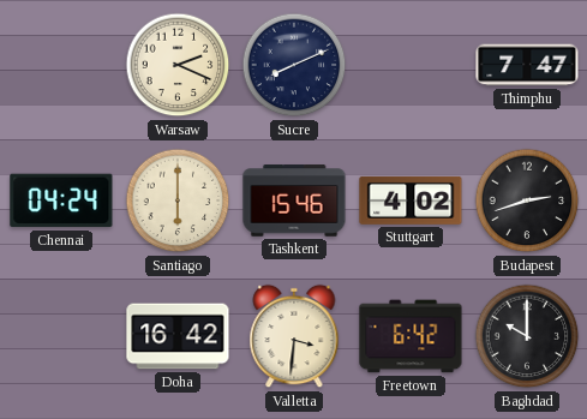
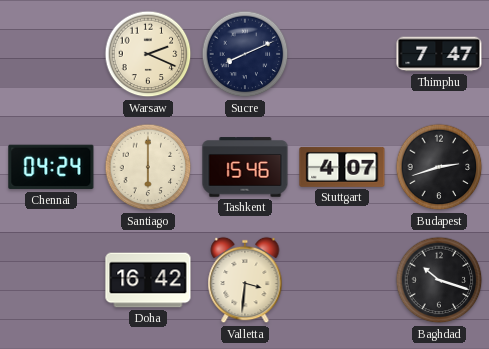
Stuttgart: 4:02 -> 4:07
Freetown: 6:42 -> none
Baghdad: 10:00 -> 10:18
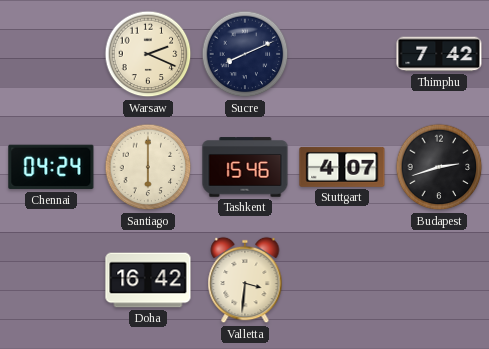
Thimphu: 7:47 -> 7:42
Baghdad: 10:18 -> none
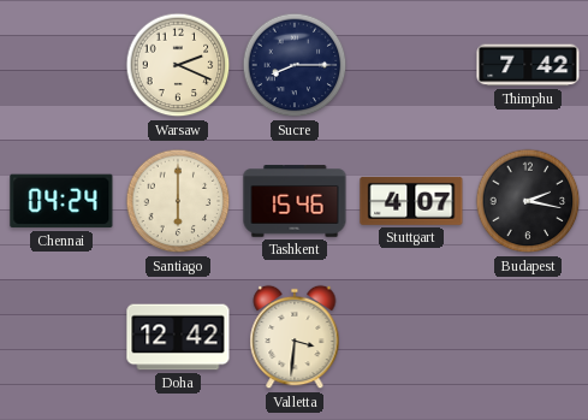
Sucre: 8:11 -> 8:15
Budapest: 2:42 -> 2:17
Doha: 16:42 -> 12:42
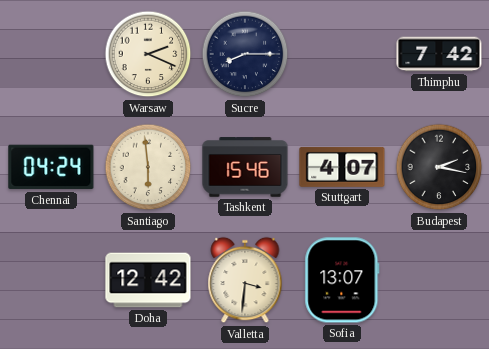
Santiago: 6:00 -> 5:59
Sofia: none -> 13:07
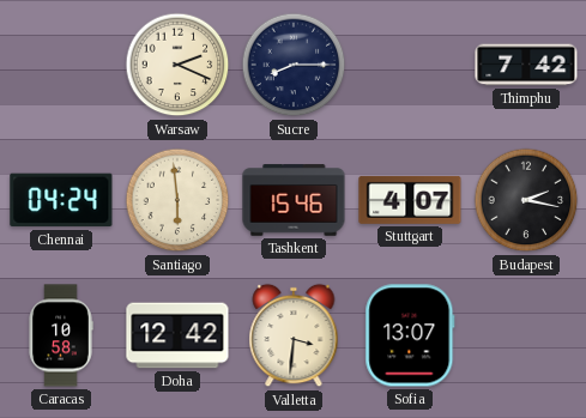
Caracas: none -> 10:58
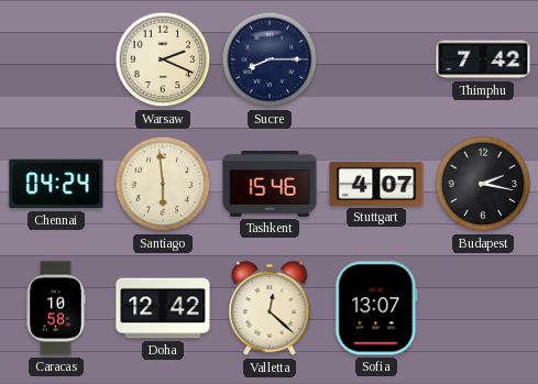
Valletta: 3:31 -> 12:22
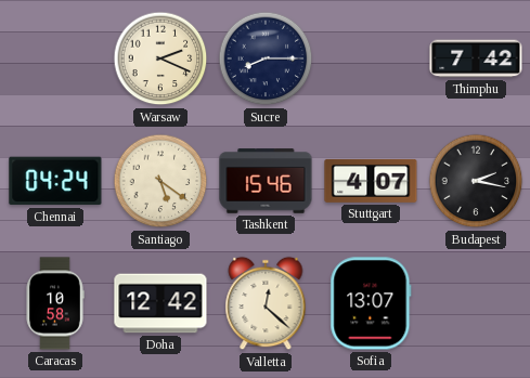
Santiago: 5:59 -> 5:21
